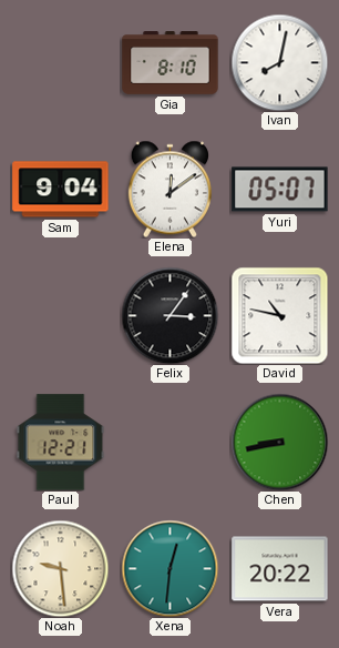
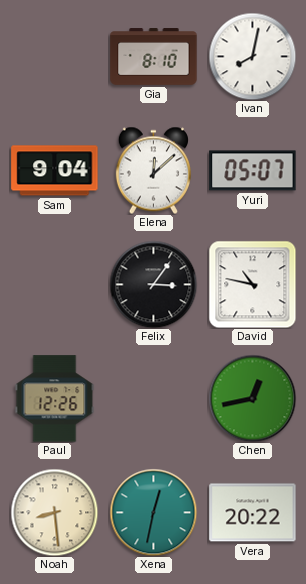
Elena: 12:09 -> 12:08
Paul: 12:21 -> 12:26
Chen: 8:43 -> 12:43
Noah: 9:29 -> 8:29
Xena: 12:31 -> 12:32
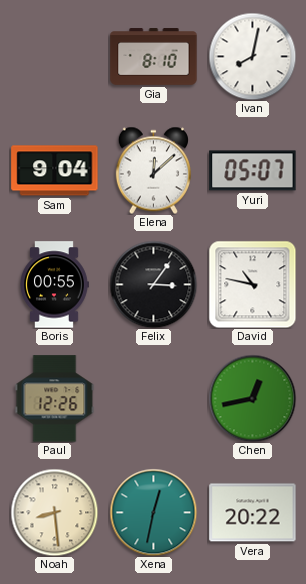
Boris: none -> 00:55
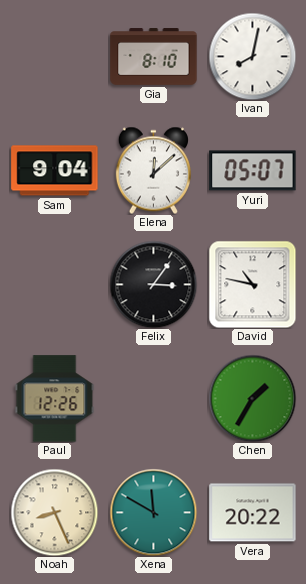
Boris: 00:55 -> none
Chen: 12:43 -> 1:35
Noah: 8:29 -> 8:26
Xena: 12:32 -> 11:50
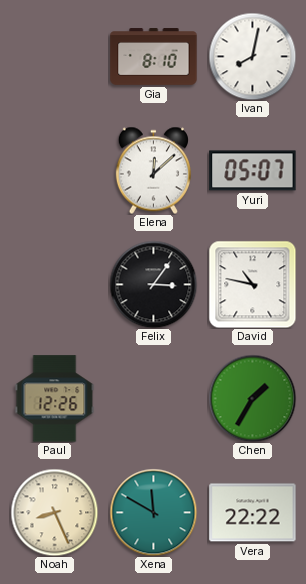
Sam: 9:04 -> none
Vera: 20:22 -> 22:22
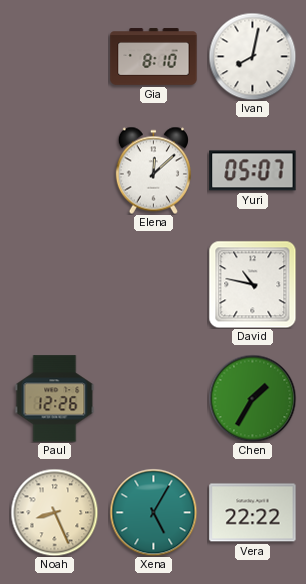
Felix: 3:06 -> none
Xena: 11:50 -> 5:05
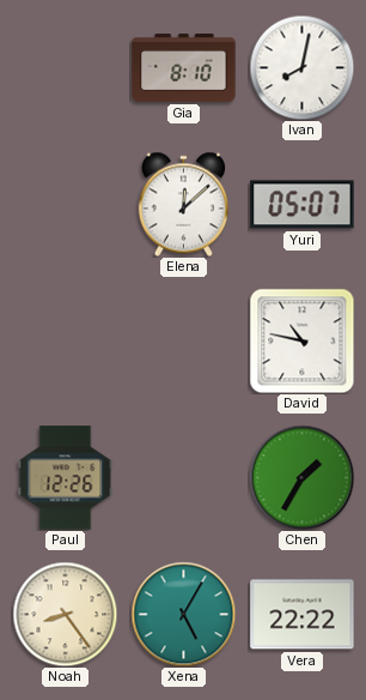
Noah: 8:26 -> 8:24
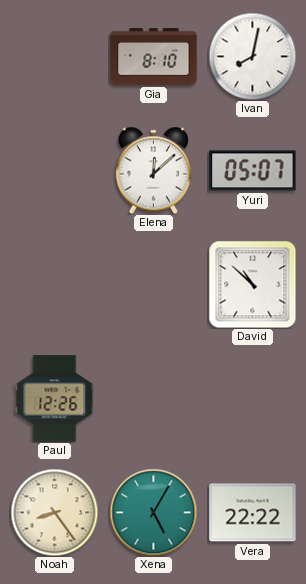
David: 10:47 -> 10:52
Chen: 1:35 -> none
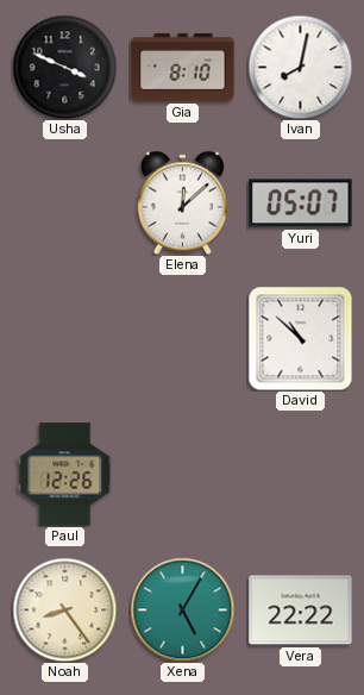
Usha: none -> 3:49
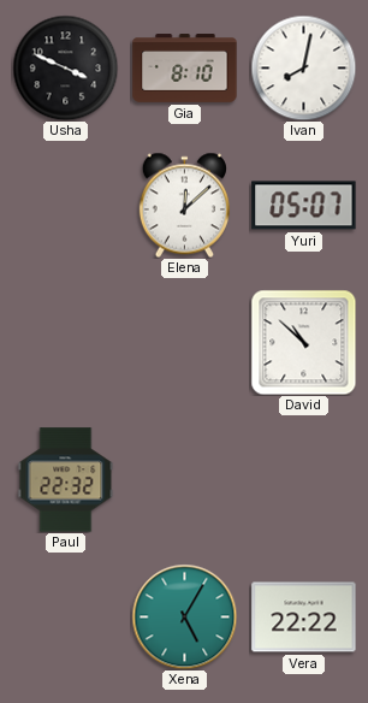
Paul: 12:26 -> 22:32
Noah: 8:24 -> none
